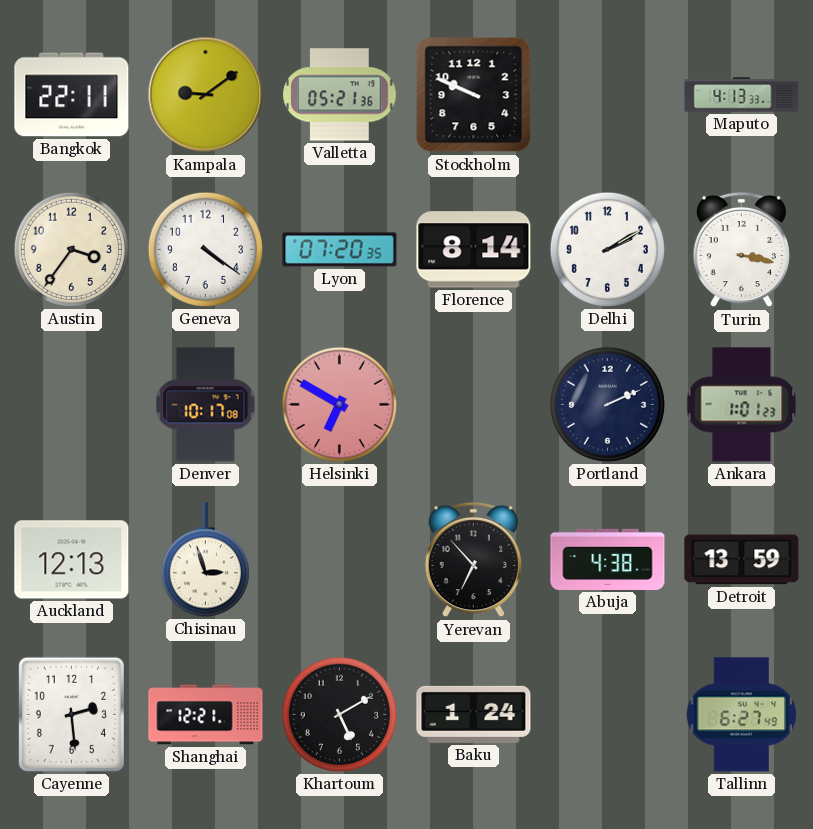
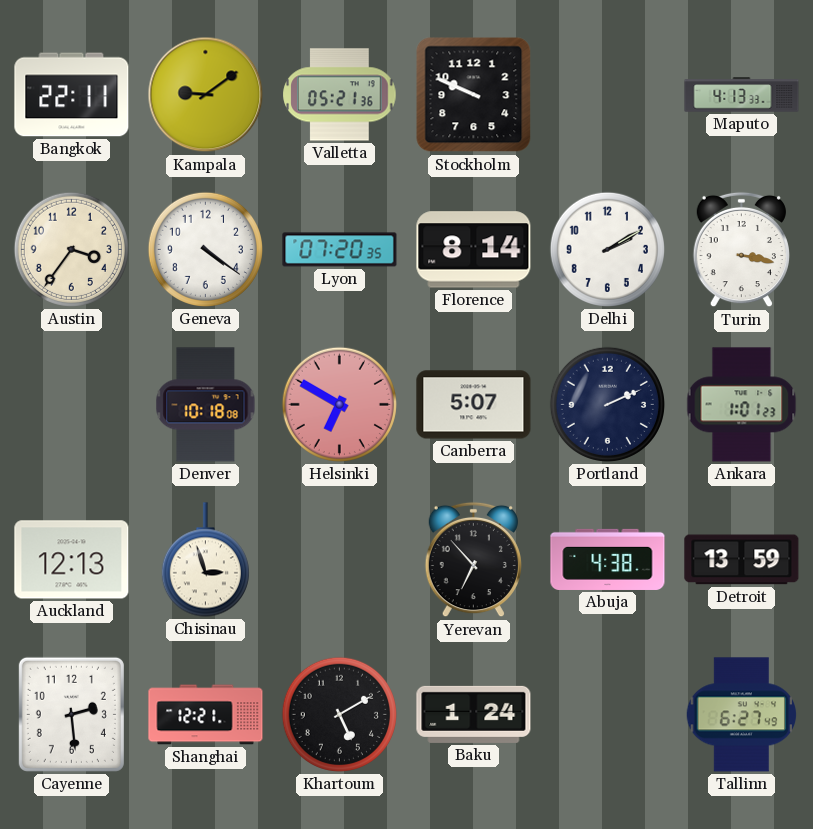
Denver: 10:17 -> 10:18
Canberra: none -> 5:07
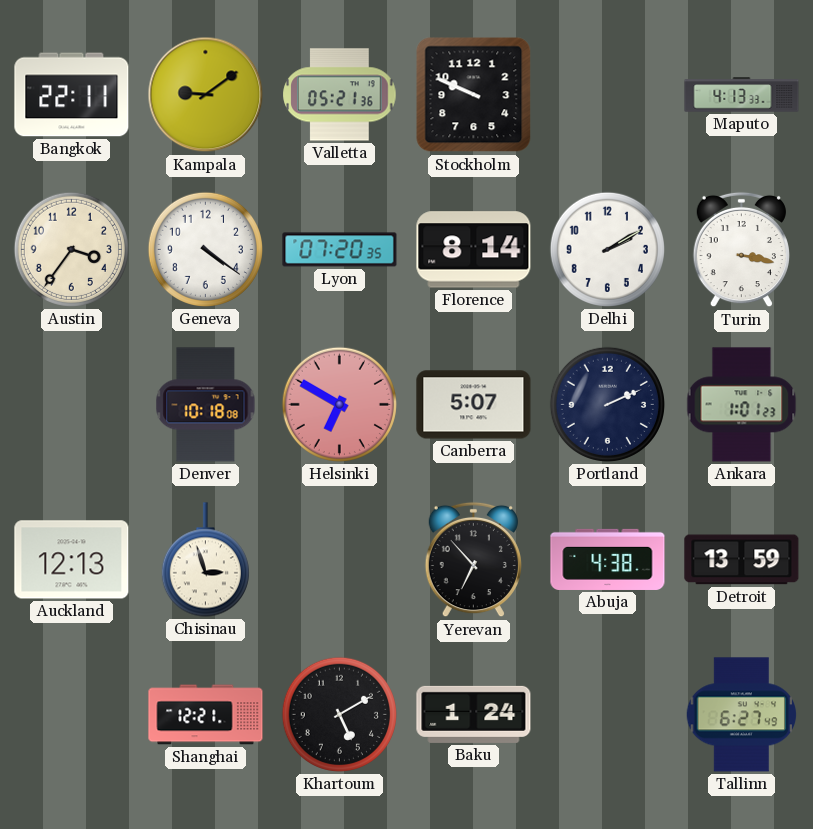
Cayenne: 2:29 -> none
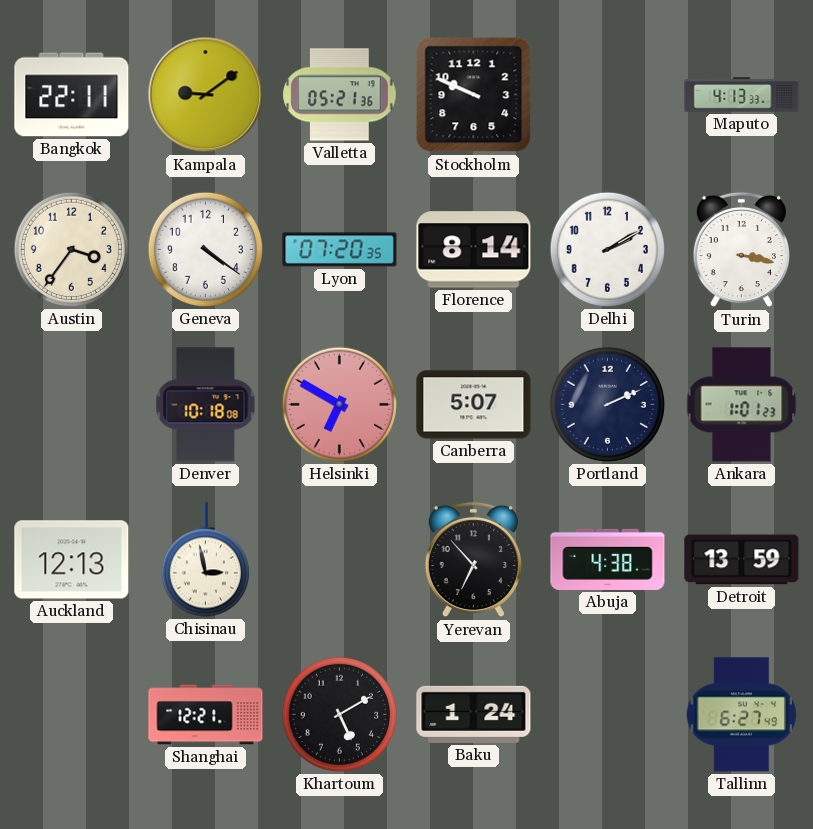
Chisinau: 2:57 -> 2:58
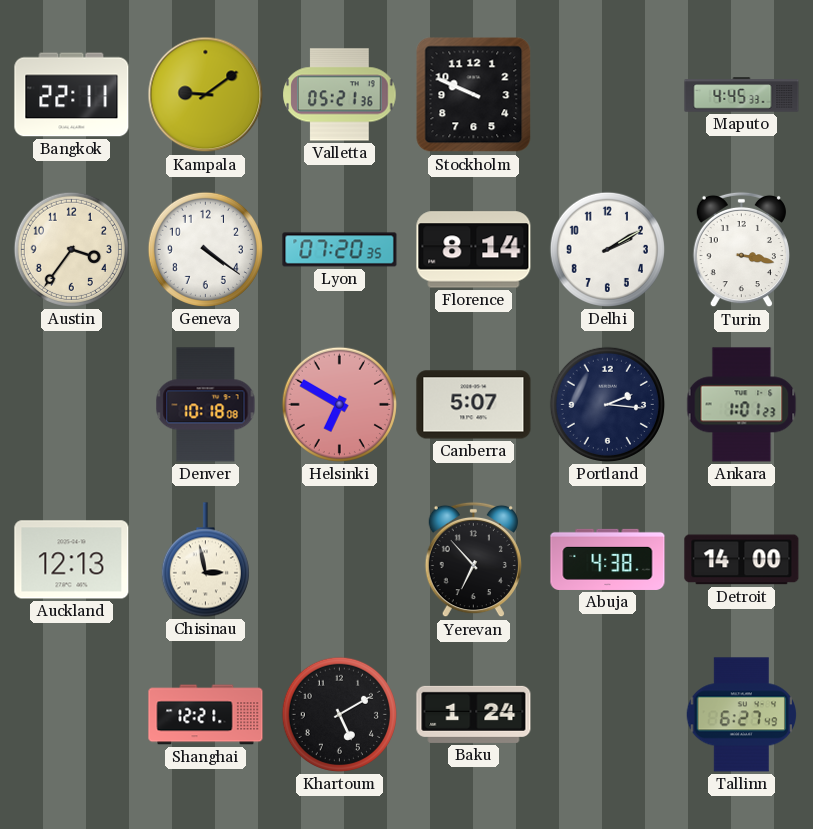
Maputo: 4:13 -> 4:45
Portland: 2:11 -> 2:16
Detroit: 13:59 -> 14:00
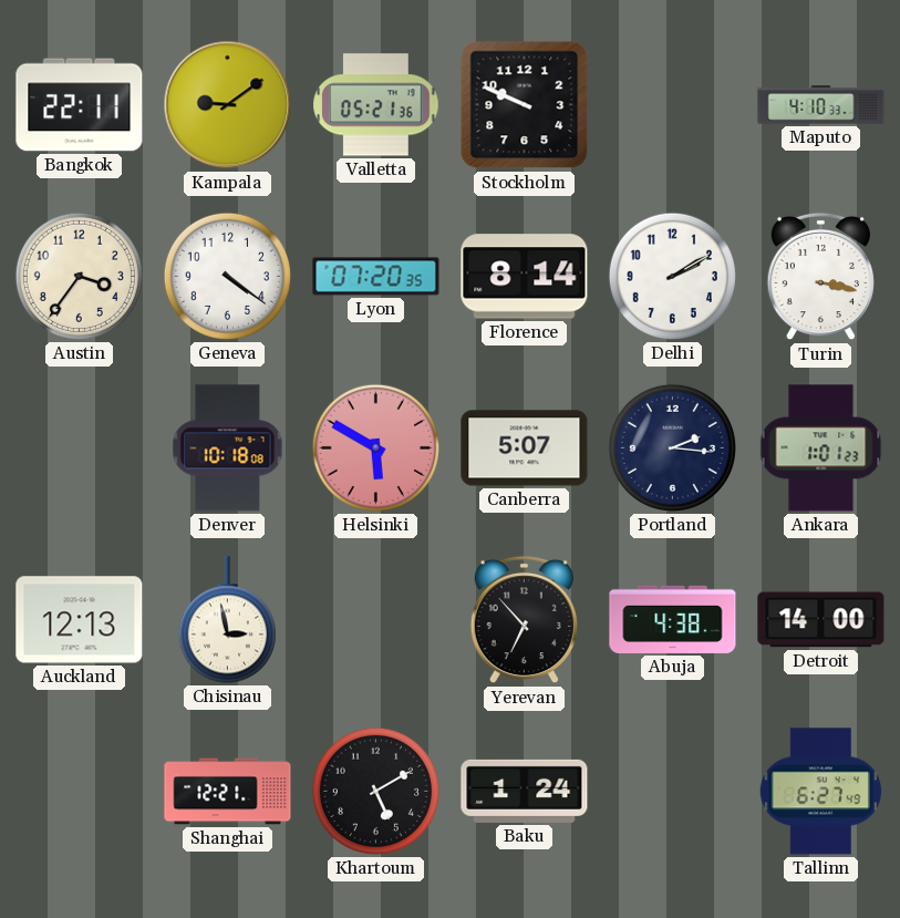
Maputo: 4:45 -> 4:10
Helsinki: 6:50 -> 5:50
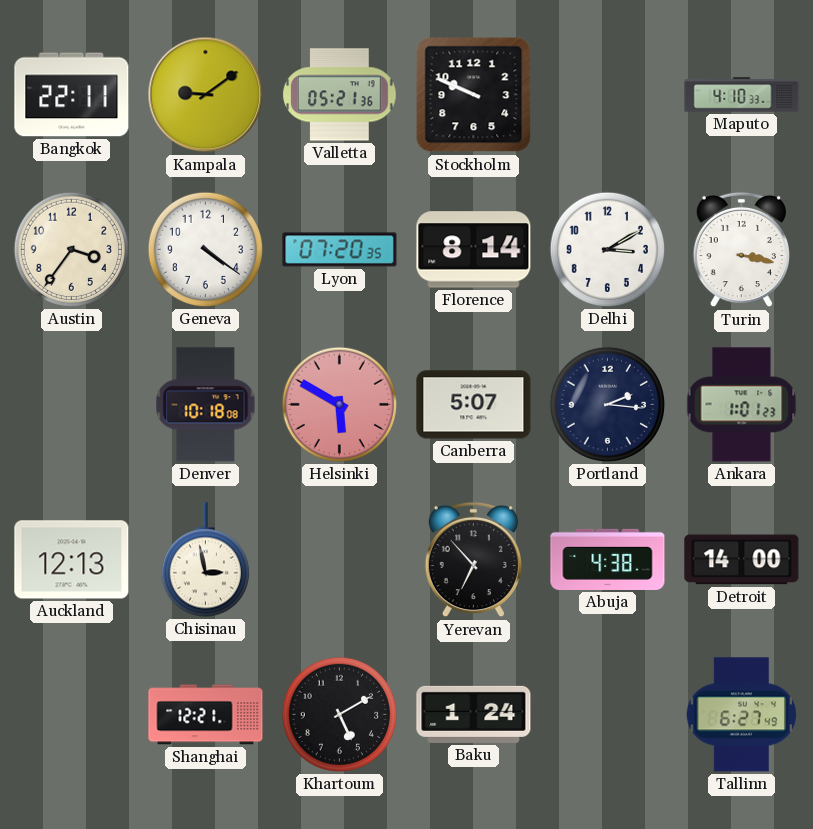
Delhi: 2:10 -> 3:10
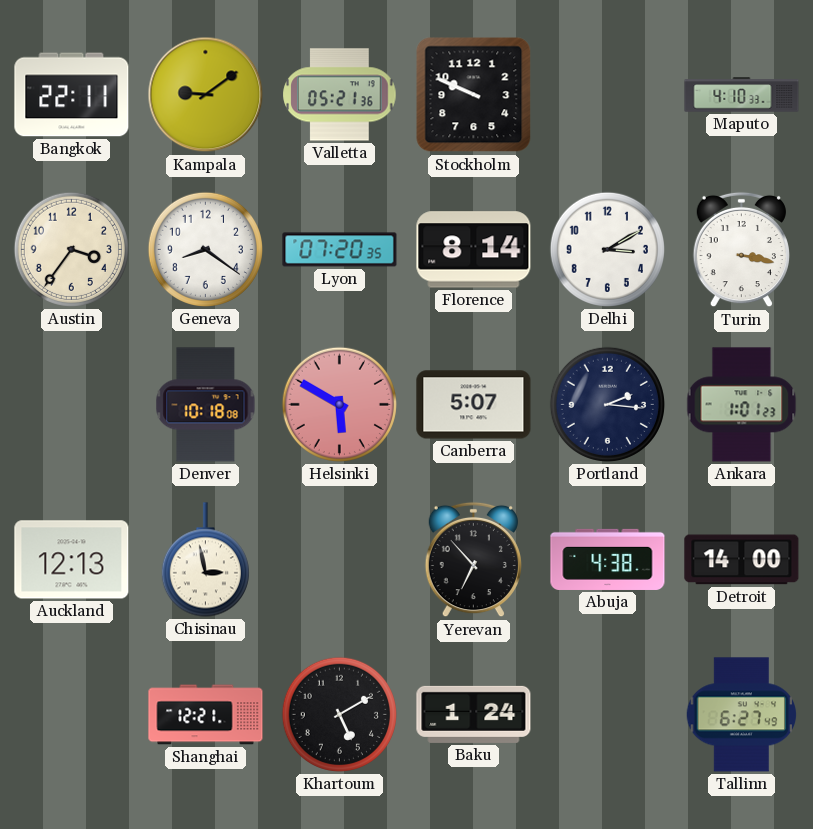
Geneva: 4:21 -> 8:21
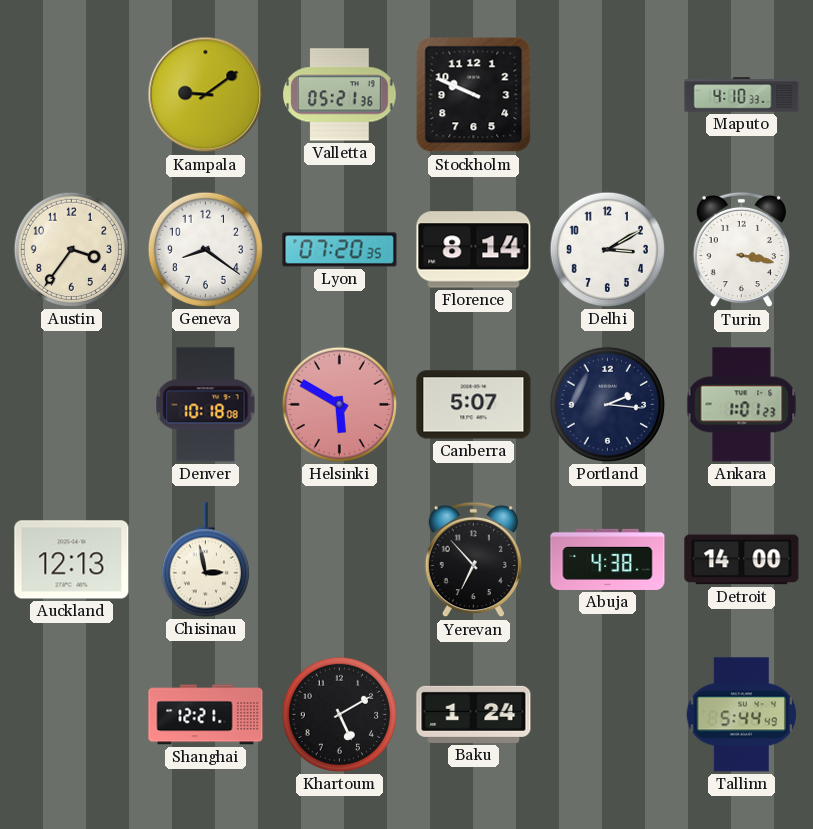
Bangkok: 22:11 -> none
Tallinn: 6:27 -> 5:44
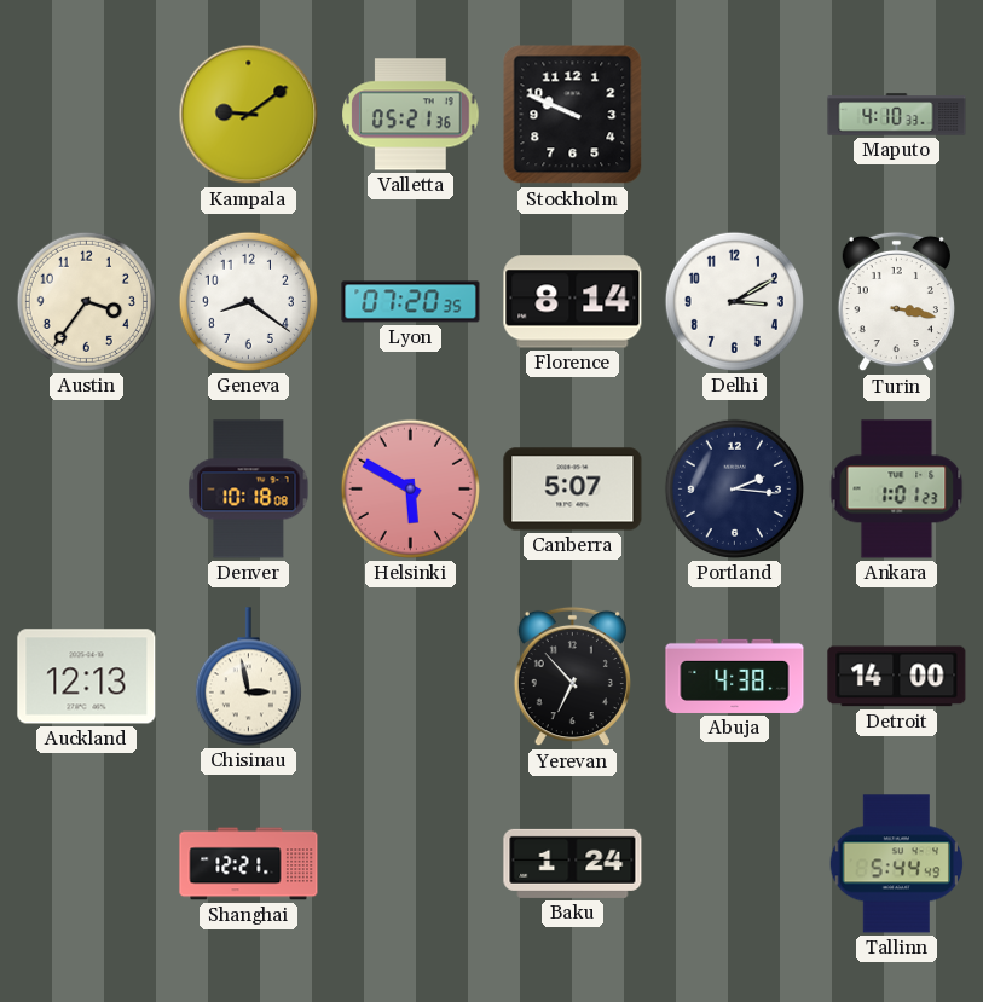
Khartoum: 5:10 -> none
